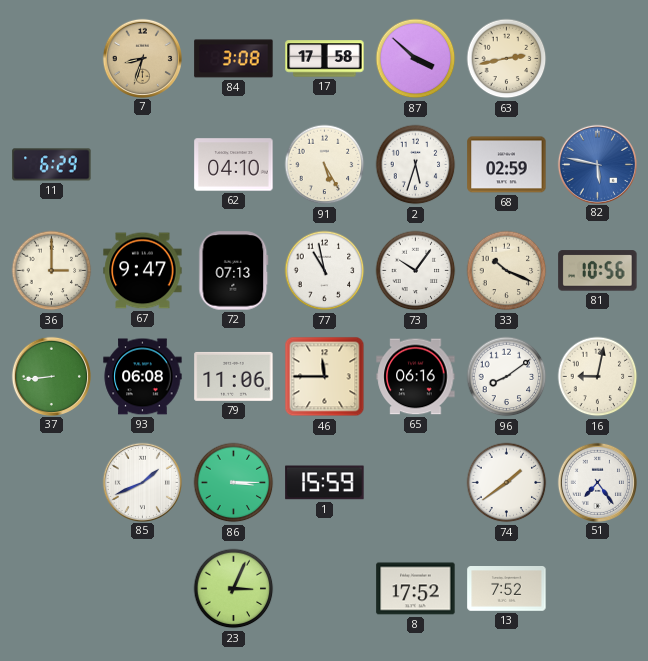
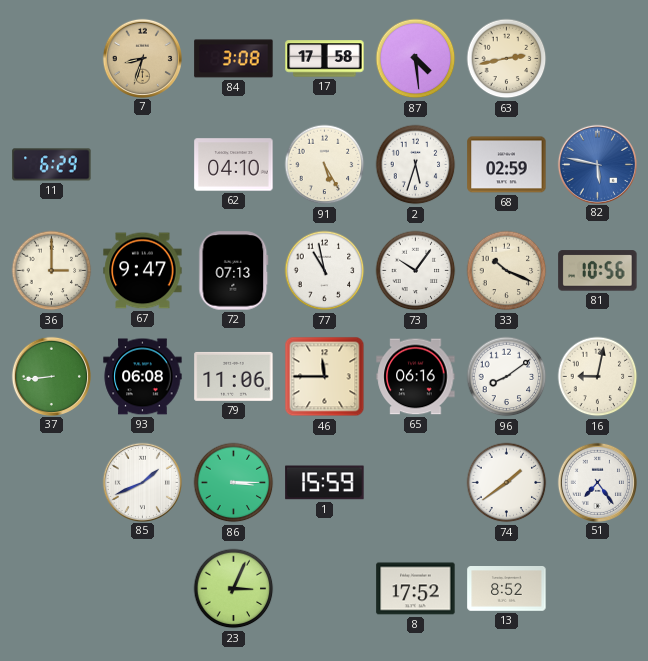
87: 3:52 -> 4:29
13: 7:52 -> 8:52
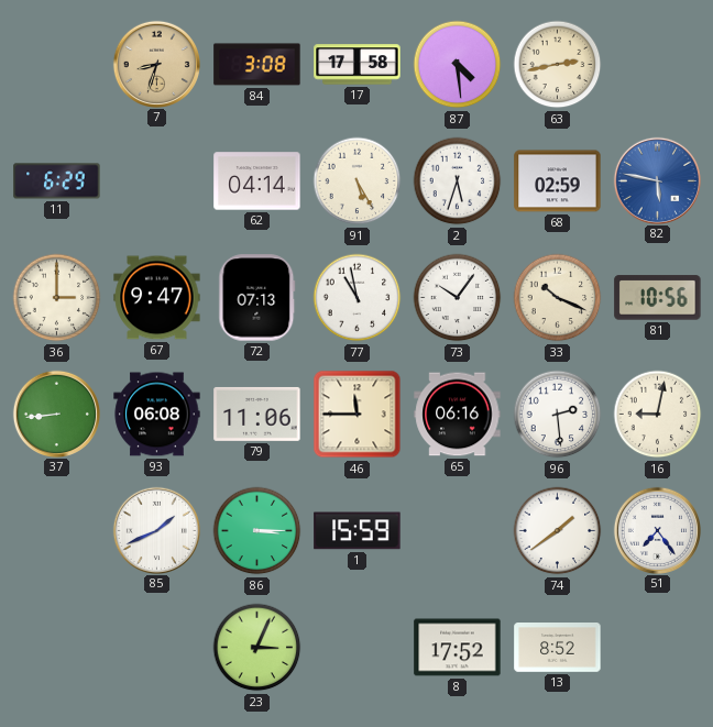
62: 04:10 -> 04:14
96: 8:09 -> 2:29
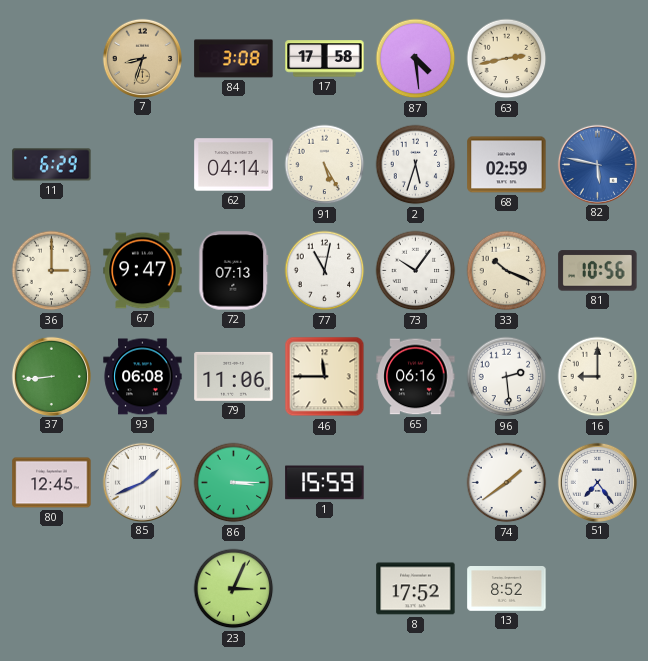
77: 10:58 -> 11:02
16: 9:02 -> 9:00
80: none -> 12:45
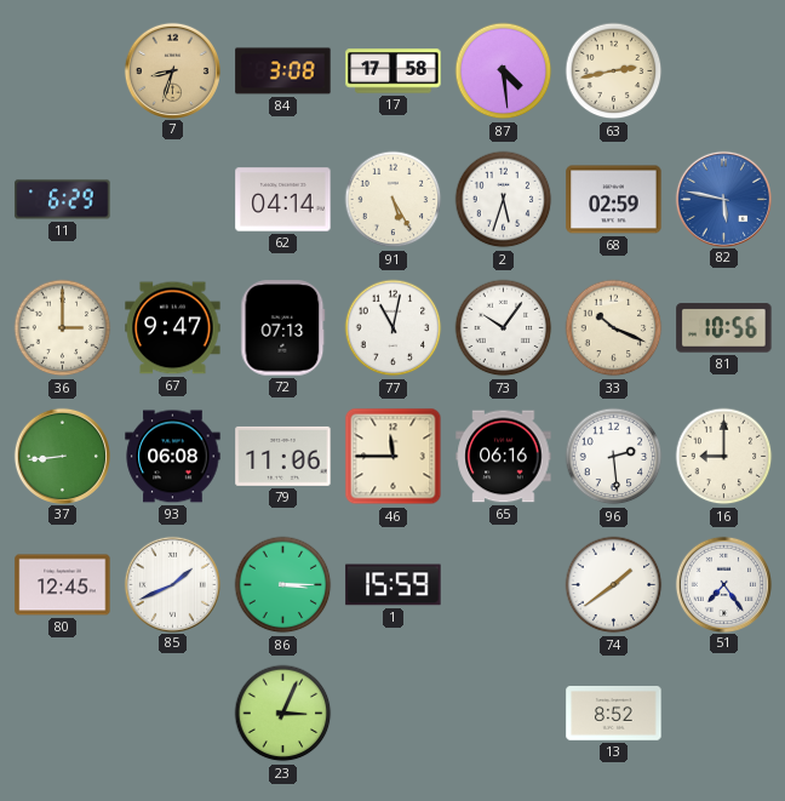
8: 17:52 -> none
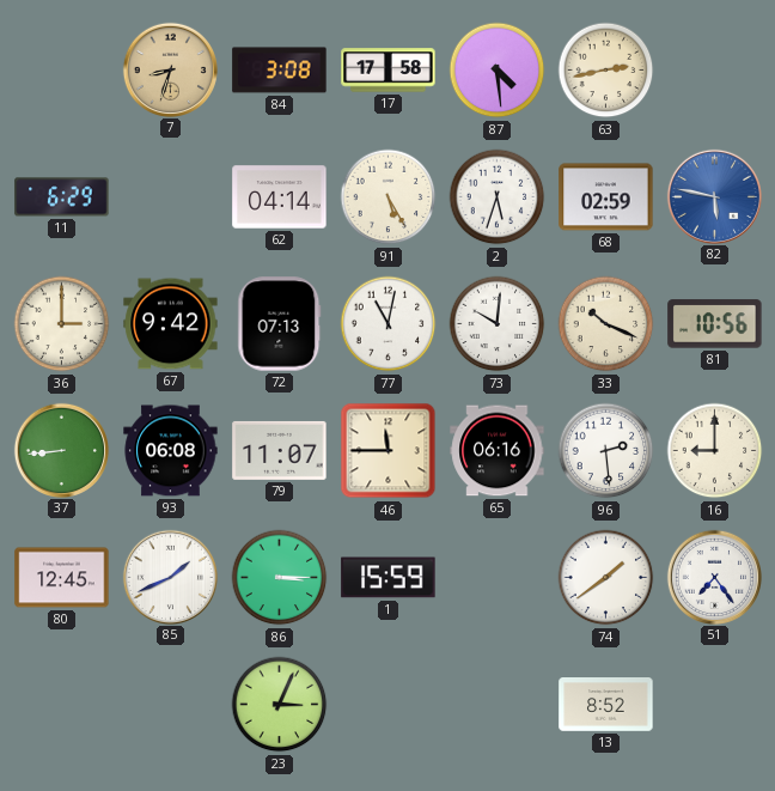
67: 9:47 -> 9:42
73: 10:06 -> 10:01
79: 11:06 -> 11:07
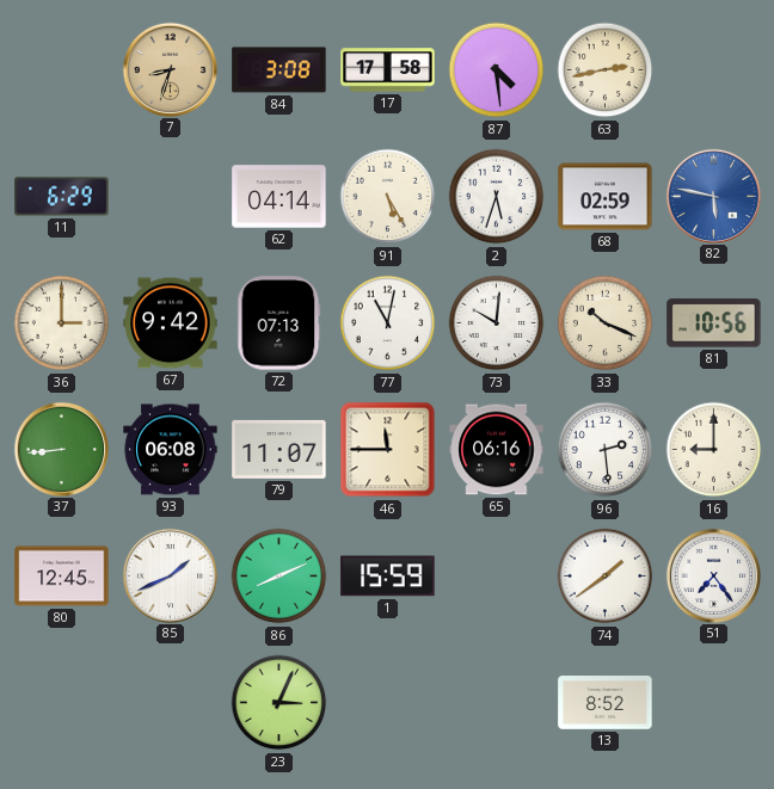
86: 3:15 -> 8:11
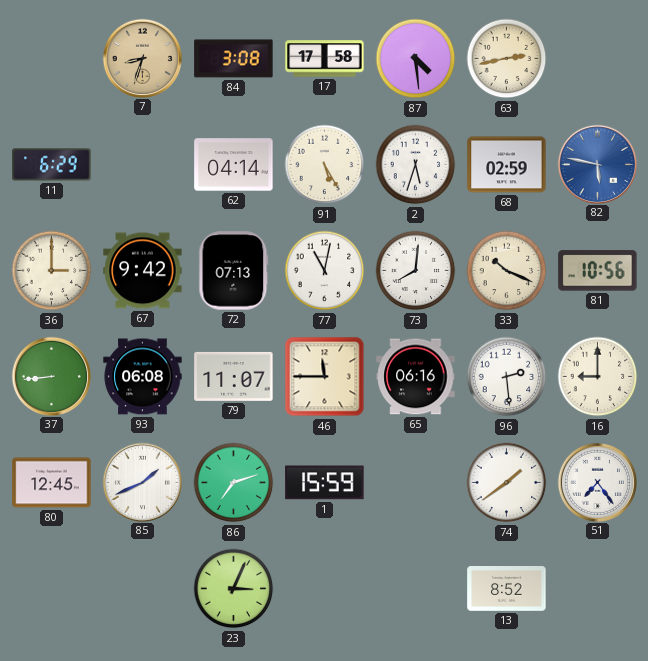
73: 10:01 -> 8:01
86: 8:11 -> 7:12
